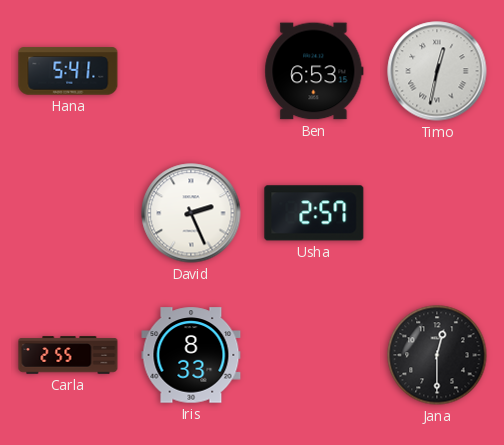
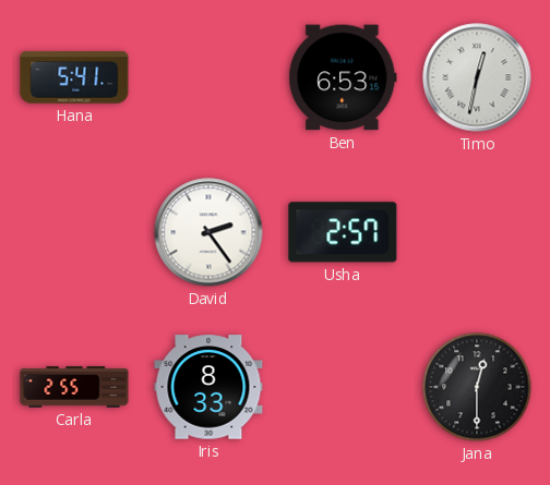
David: 2:26 -> 2:24
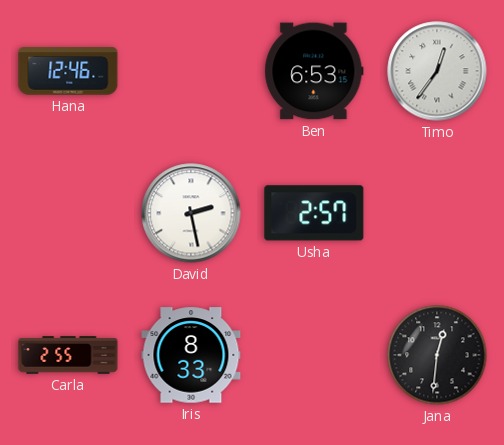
Hana: 5:41 -> 12:46
Timo: 12:32 -> 12:36
David: 2:24 -> 2:28
Jana: 12:30 -> 12:31
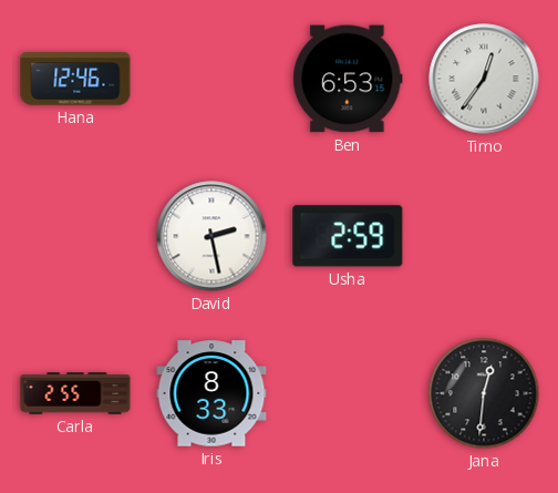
Usha: 2:57 -> 2:59
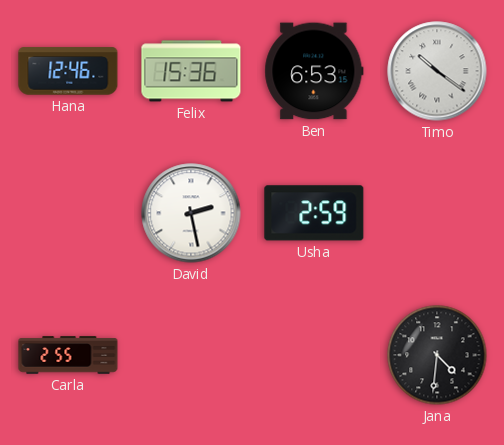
Felix: none -> 15:36
Timo: 12:36 -> 10:21
Iris: 8:33 -> none
Jana: 12:31 -> 4:31
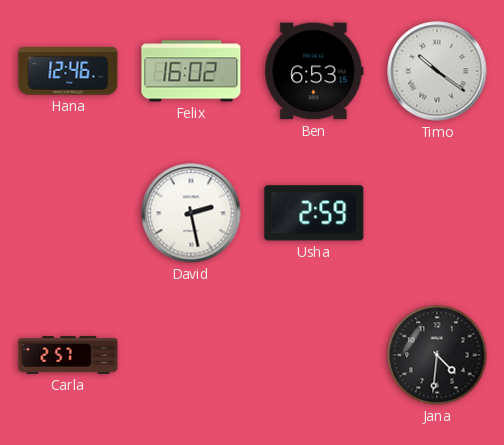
Felix: 15:36 -> 16:02
Carla: 2:55 -> 2:57
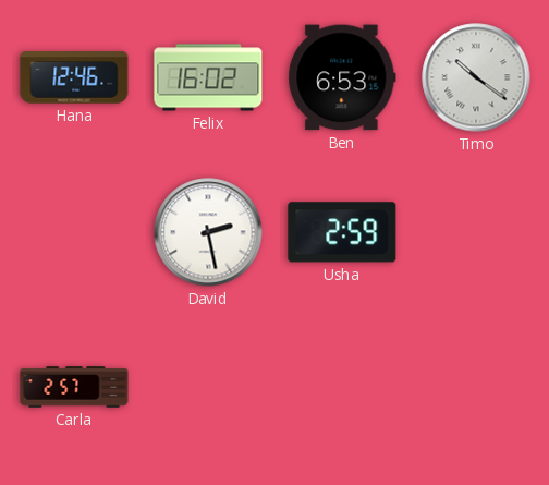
Jana: 4:31 -> none
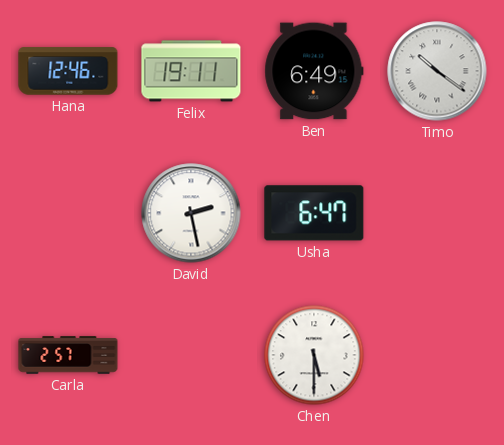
Felix: 16:02 -> 19:11
Ben: 6:53 -> 6:49
Usha: 2:59 -> 6:47
Chen: none -> 5:30
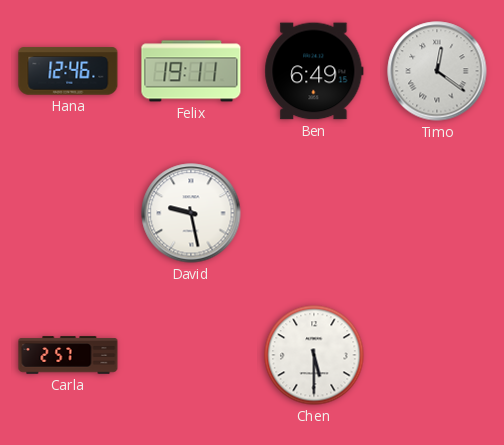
Timo: 10:21 -> 12:21
David: 2:28 -> 9:28
Usha: 6:47 -> none
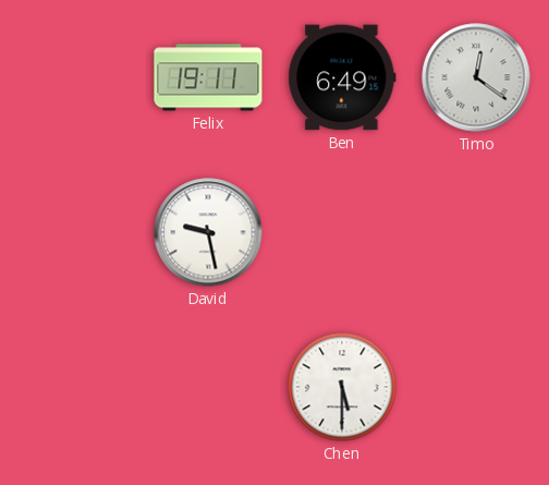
Hana: 12:46 -> none
Carla: 2:57 -> none
